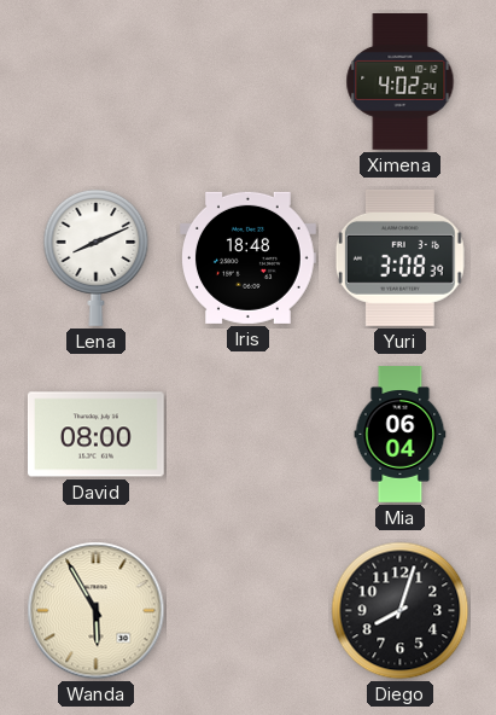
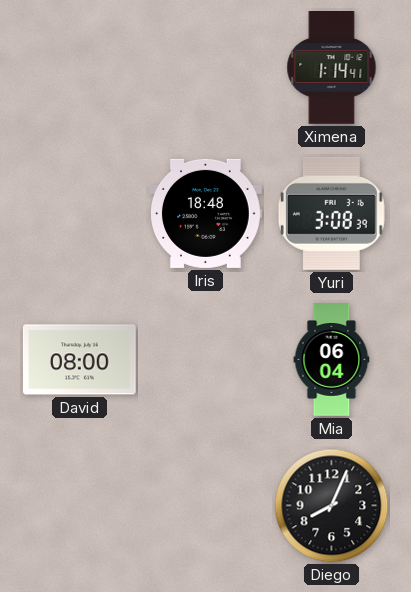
Ximena: 4:02 -> 1:14
Lena: 8:11 -> none
Wanda: 5:55 -> none
Diego: 8:03 -> 8:04
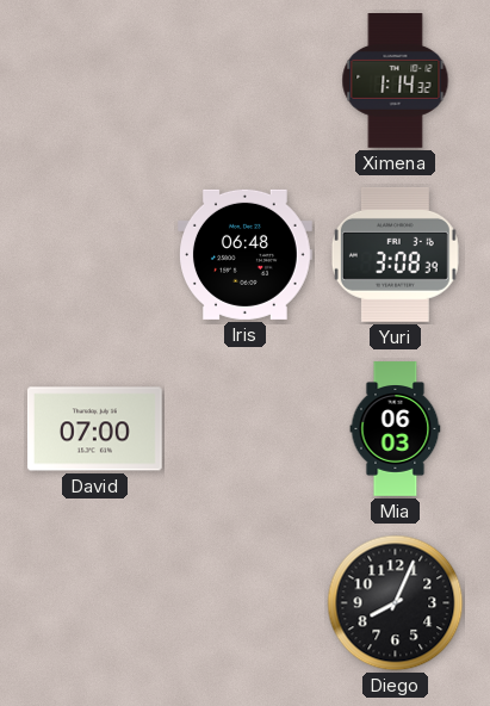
Ximena: 1:14:41 -> 1:14:32
Iris: 18:48 -> 06:48
David: 08:00 -> 07:00
Mia: 06:04 -> 06:03
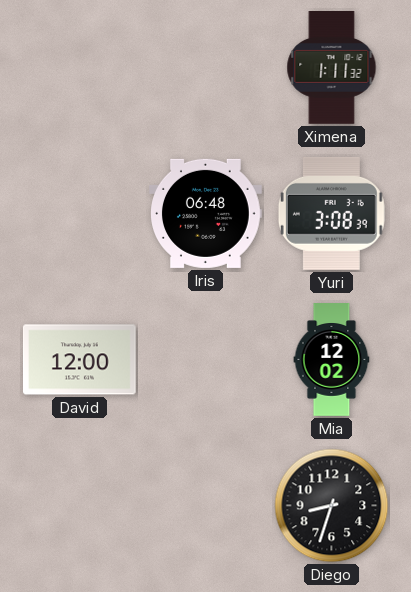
Ximena: 1:14 -> 1:11
David: 07:00 -> 12:00
Mia: 06:03 -> 12:02
Diego: 8:04 -> 8:33
